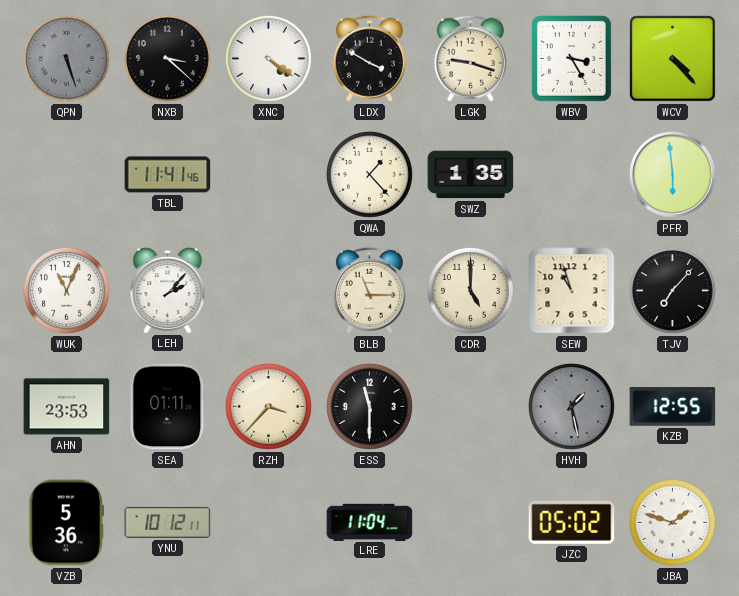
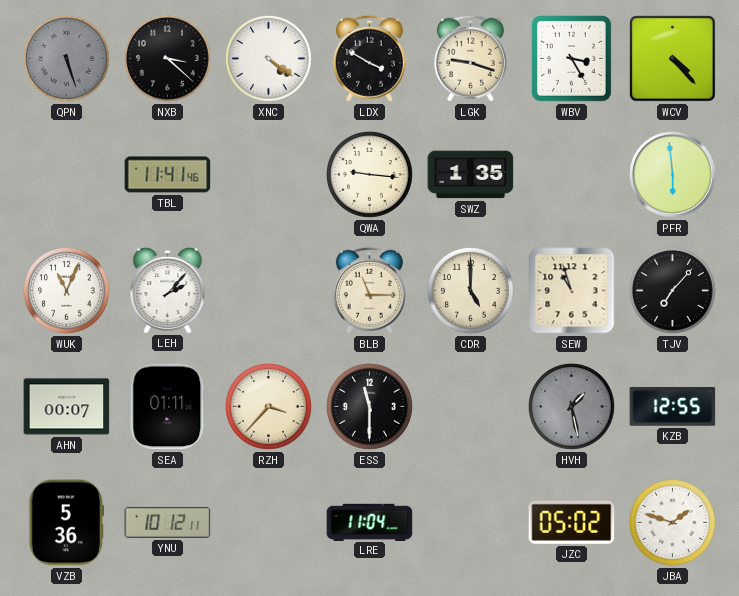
QWA: 1:23 -> 9:16
AHN: 23:53 -> 00:07
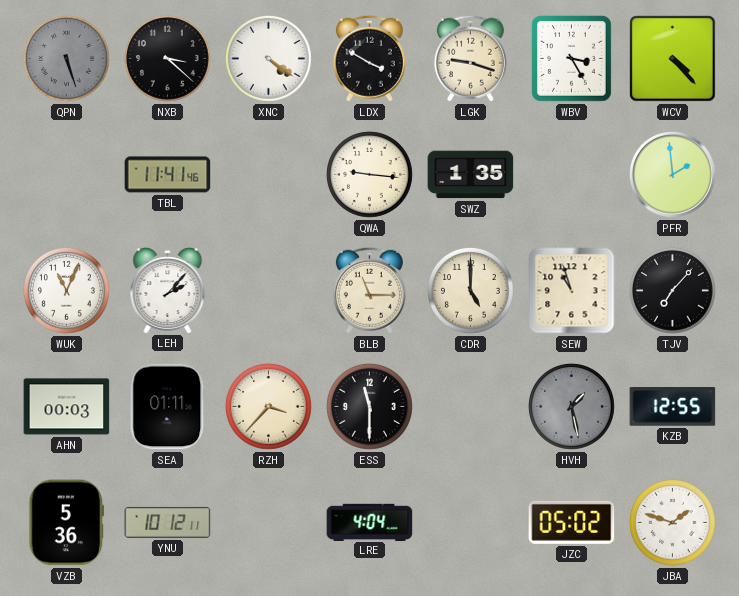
PFR: 5:59 -> 1:59
AHN: 00:07 -> 00:03
LRE: 11:04 -> 4:04
